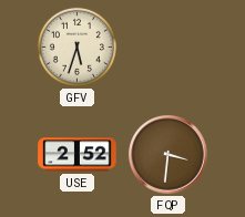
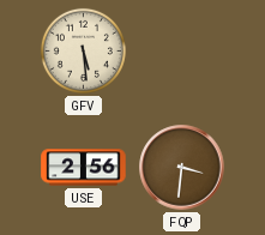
GFV: 5:33 -> 5:29
USE: 2:52 -> 2:56
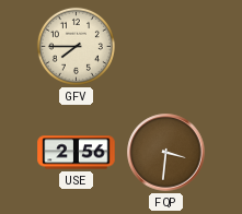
GFV: 5:29 -> 7:45
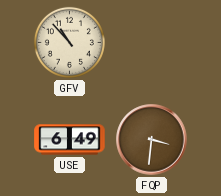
GFV: 7:45 -> 10:53
USE: 2:56 -> 6:49
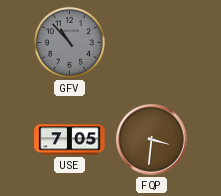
GFV dial: cream -> grey
USE: 6:49 -> 7:05
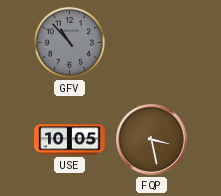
USE: 7:05 -> 10:05
FQP: 3:31 -> 3:28
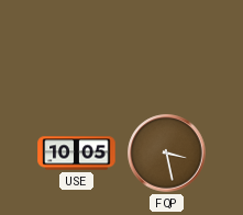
GFV: 10:53 -> none
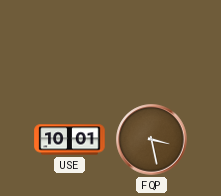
USE: 10:05 -> 10:01
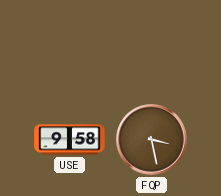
USE: 10:01 -> 9:58
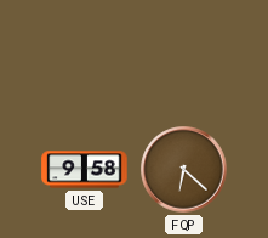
FQP: 3:28 -> 6:22
